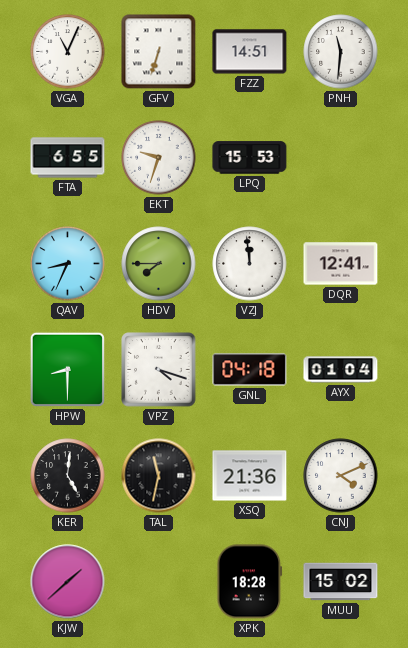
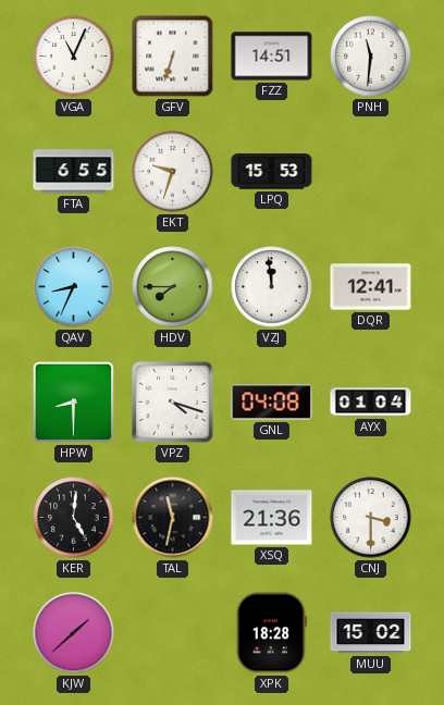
GNL: 04:18 -> 04:08
CNJ: 4:11 -> 3:30
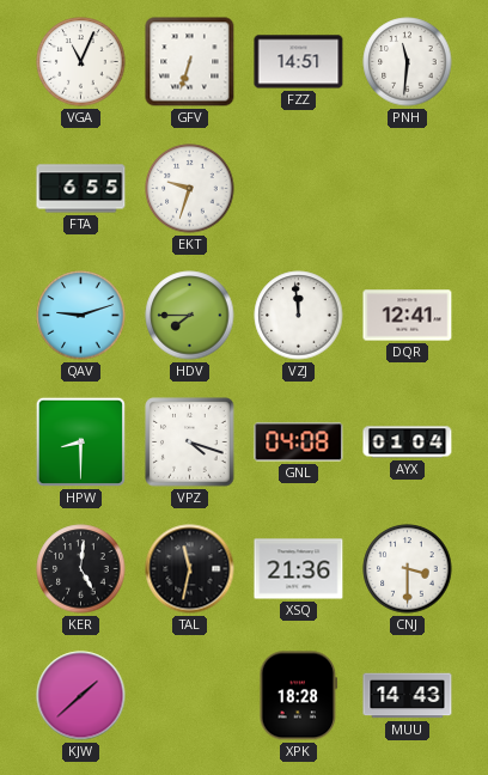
LPQ: 15:53 -> none
QAV: 8:34 -> 9:12
MUU: 15:02 -> 14:43
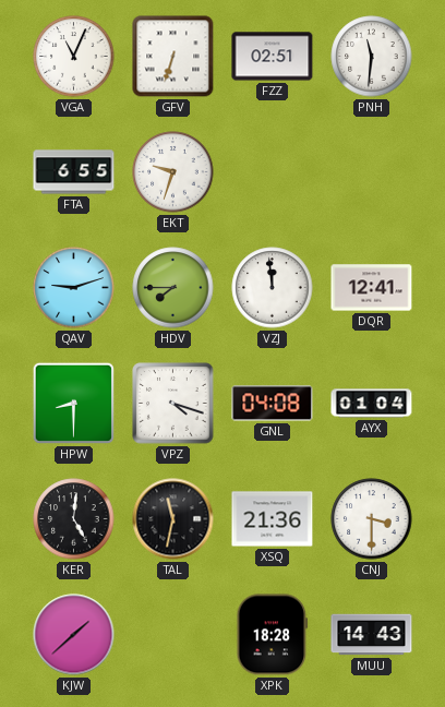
FZZ: 14:51 -> 02:51
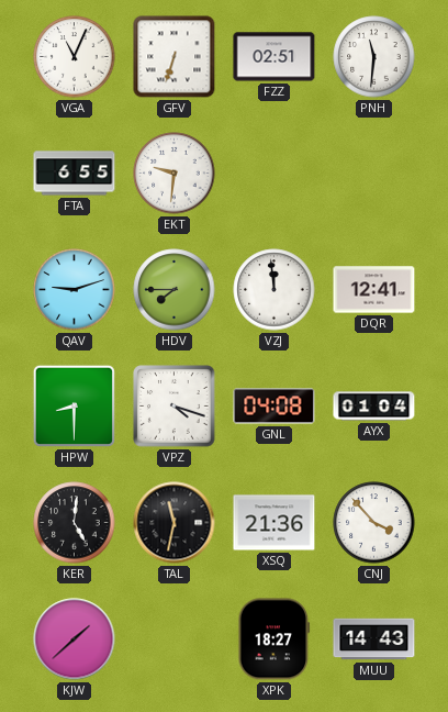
EKT: 9:33 -> 9:31
CNJ: 3:30 -> 3:53
XPK: 18:28 -> 18:27
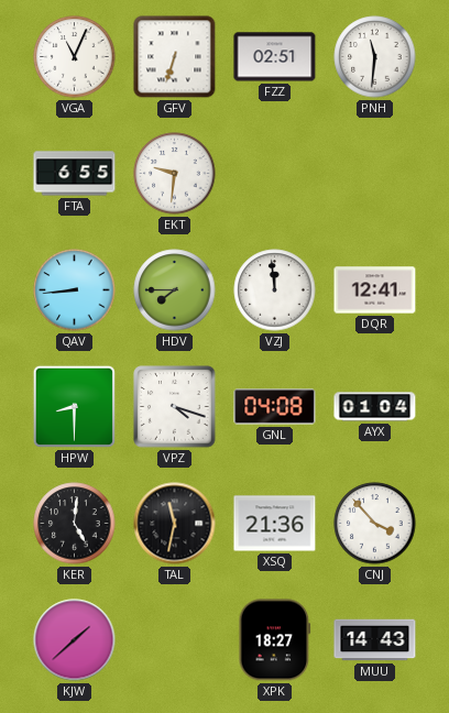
QAV: 9:12 -> 8:44
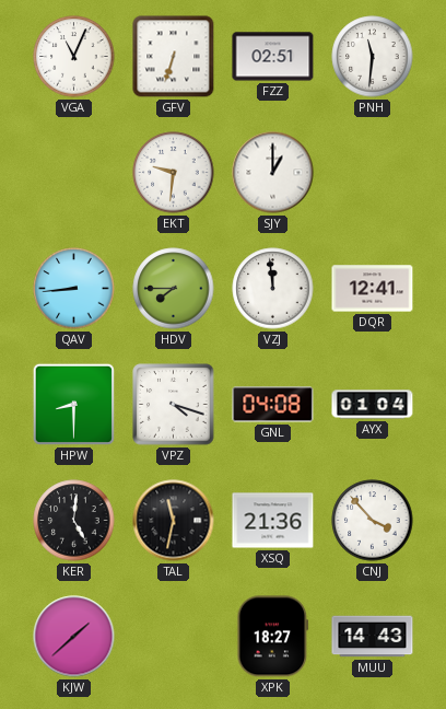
FTA: 6:55 -> none
SJY: none -> 1:00
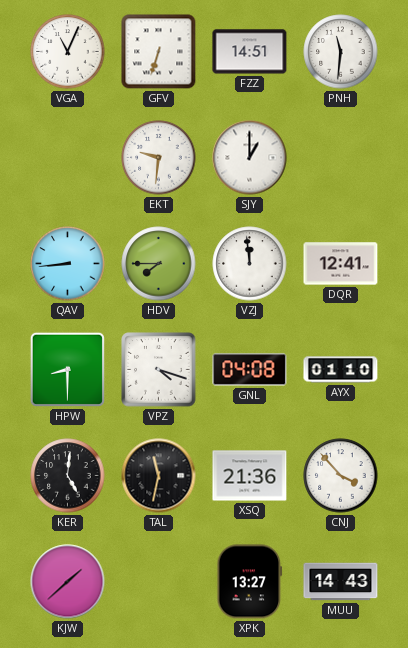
FZZ: 02:51 -> 14:51
AYX: 01:04 -> 01:10
XPK: 18:27 -> 13:27
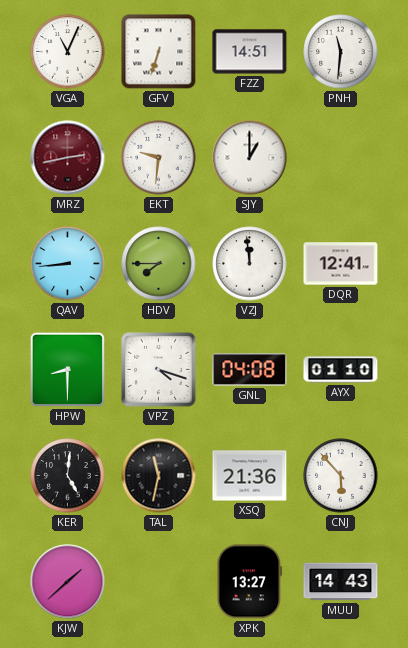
MRZ: none -> 2:43
CNJ: 3:53 -> 5:53
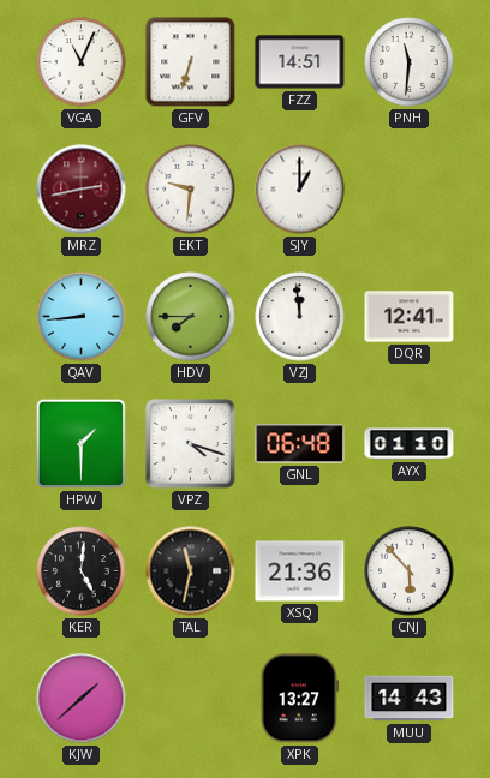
HPW: 8:30 -> 1:30
GNL: 04:08 -> 06:48
